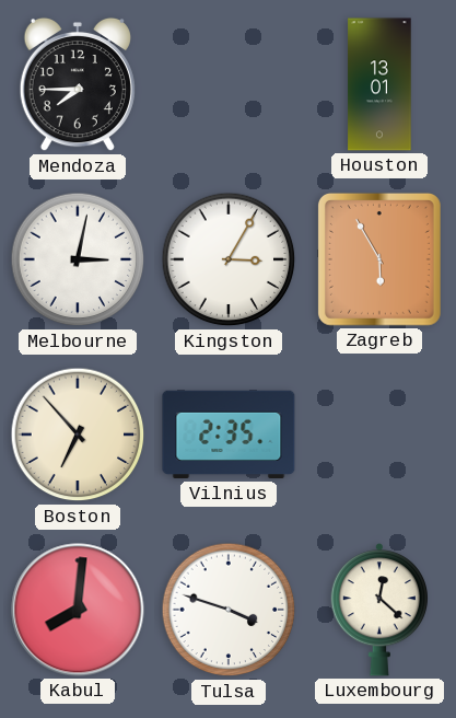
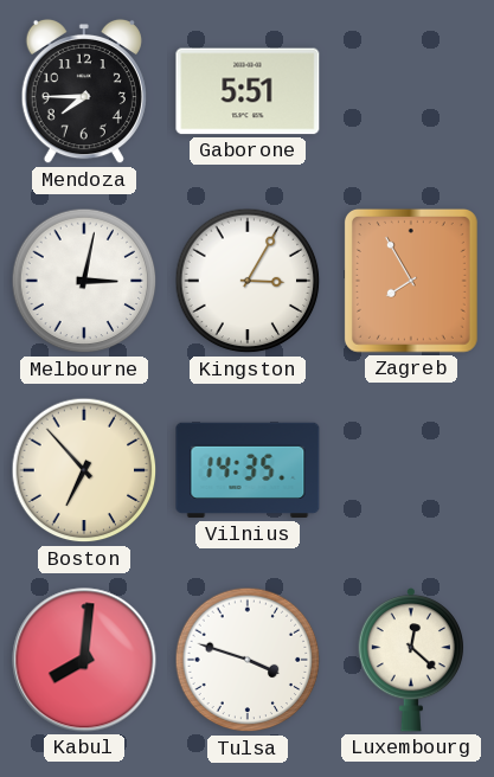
Gaborone: none -> 5:51
Houston: 13:01 -> none
Zagreb: 5:55 -> 7:55
Vilnius: 2:35 -> 14:35
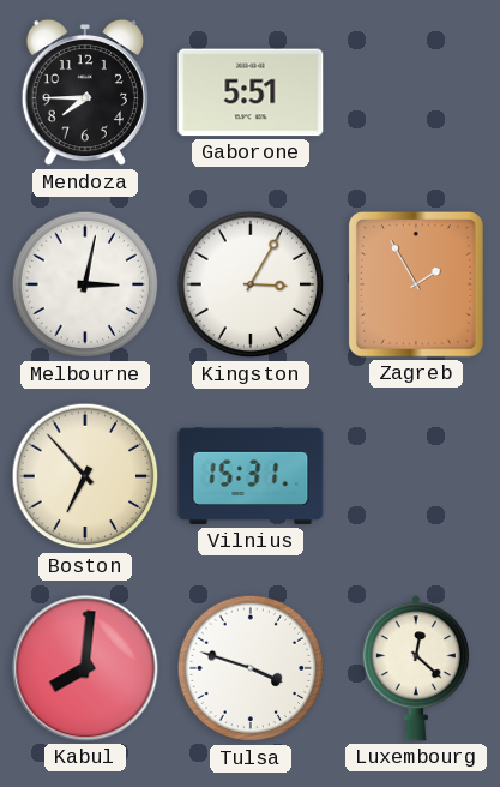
Zagreb: 7:55 -> 1:55
Vilnius: 14:35 -> 15:31
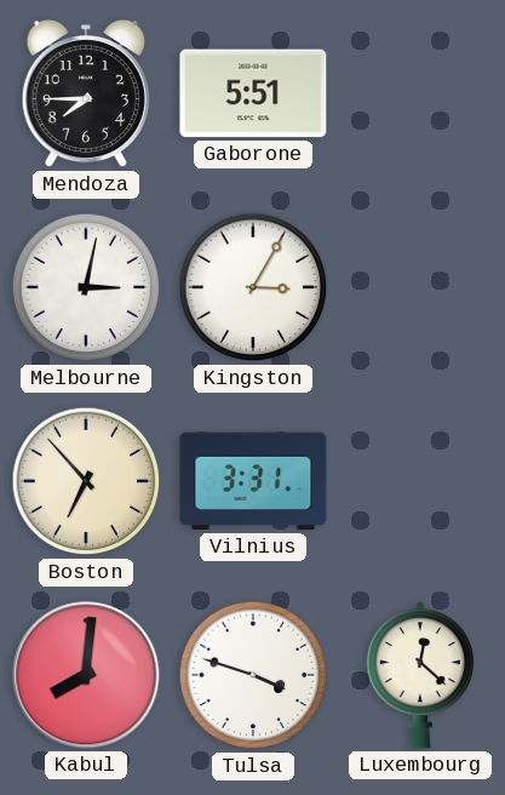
Zagreb: 1:55 -> none
Vilnius: 15:31 -> 3:31
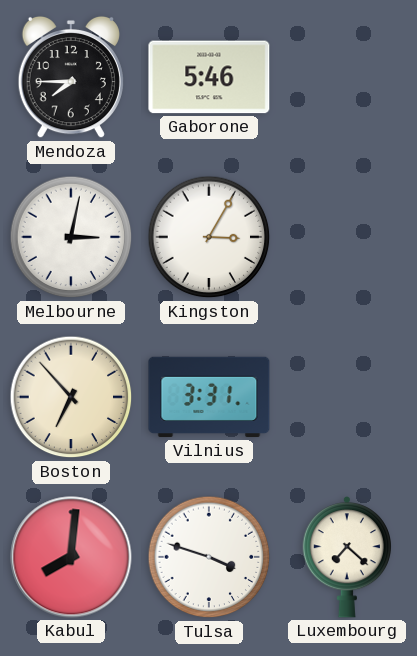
Gaborone: 5:51 -> 5:46
Luxembourg: 12:22 -> 7:22
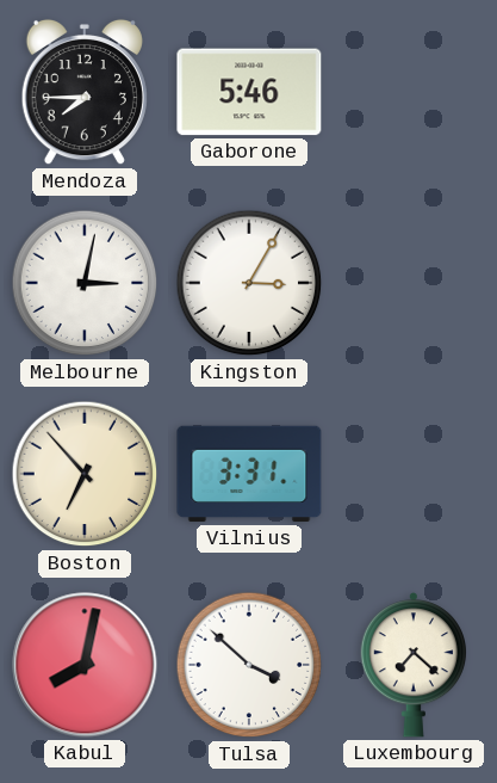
Kabul: 8:01 -> 8:02
Tulsa: 3:48 -> 3:52
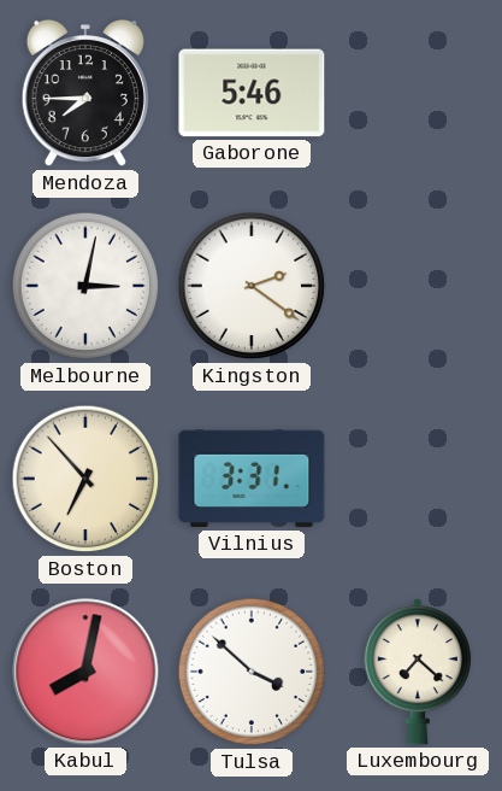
Kingston: 3:05 -> 2:21
